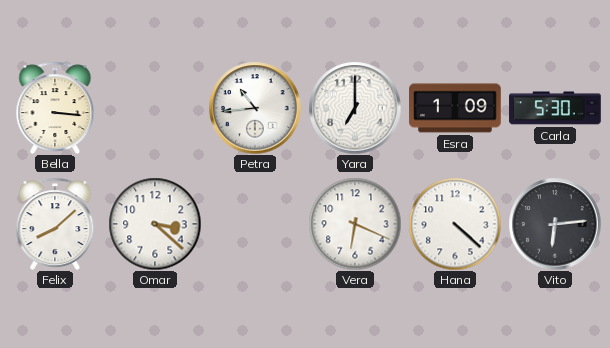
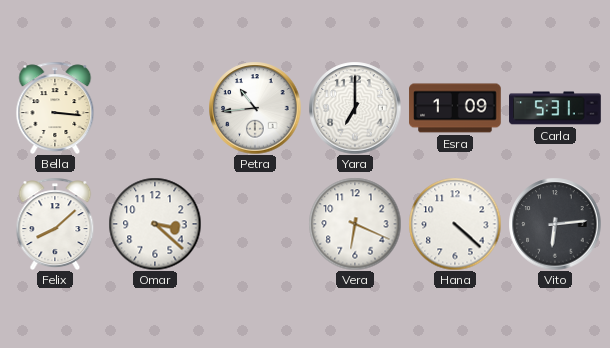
Carla: 5:30 -> 5:31
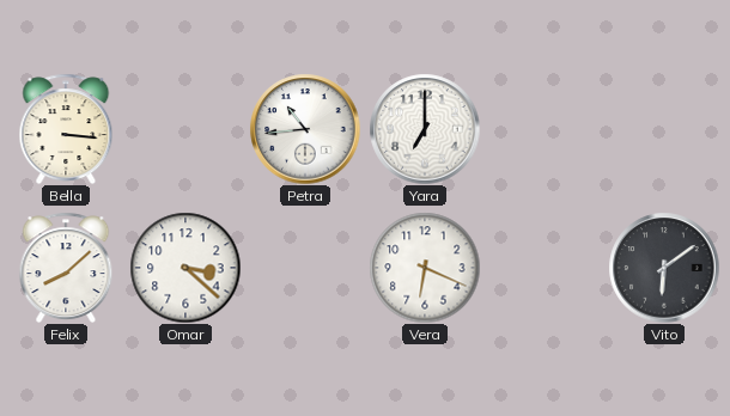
Esra: 1:09 -> none
Carla: 5:31 -> none
Hana: 4:22 -> none
Vito: 6:14 -> 6:09
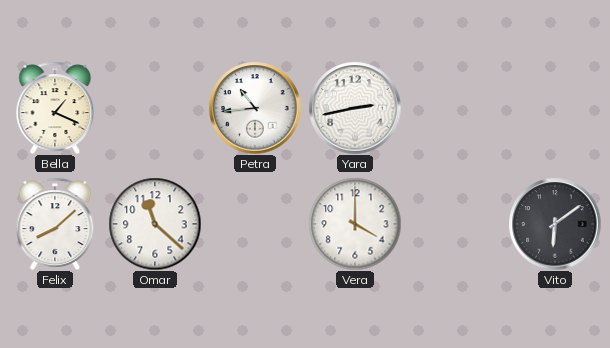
Bella: 3:16 -> 1:19
Yara: 7:00 -> 2:43
Omar: 3:22 -> 11:22
Vera: 6:19 -> 4:00
